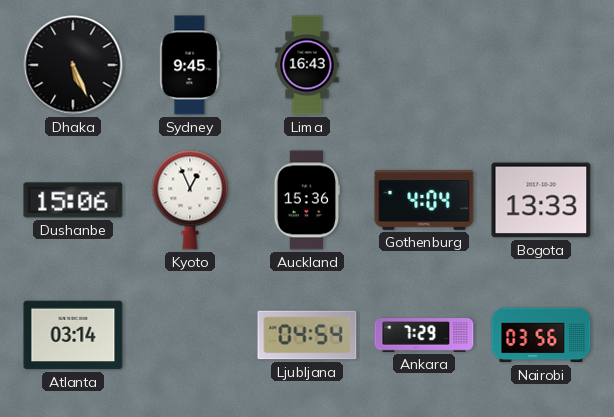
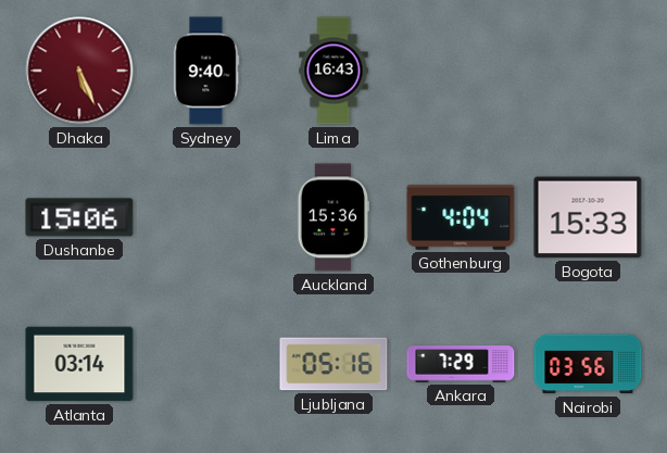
Dhaka dial: black -> burgundy
Sydney: 9:45 -> 9:40
Kyoto: 12:56 -> none
Bogota: 13:33 -> 15:33
Ljubljana: 04:54 -> 05:16
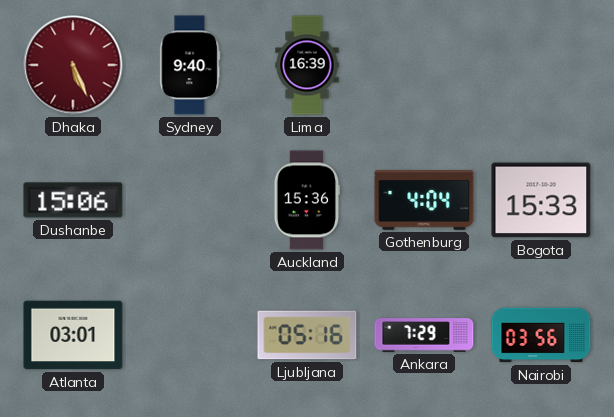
Lima: 16:43 -> 16:39
Atlanta: 03:14 -> 03:01
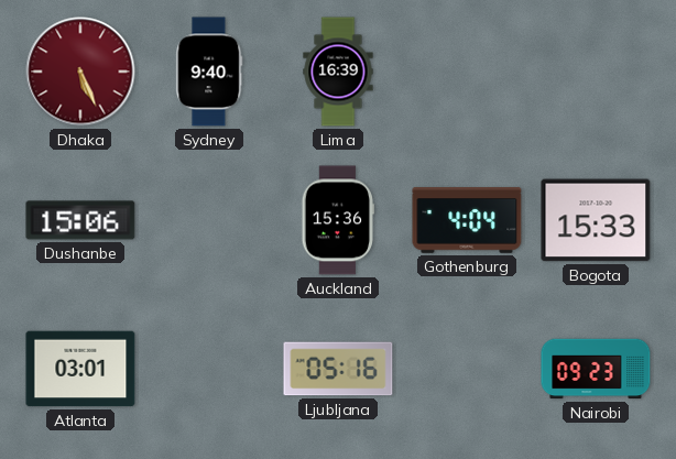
Ankara: 7:29 -> none
Nairobi: 03:56 -> 09:23
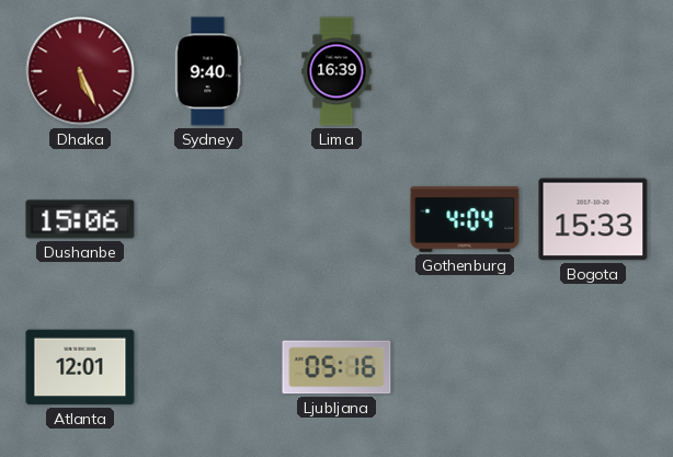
Auckland: 15:36 -> none
Atlanta: 03:01 -> 12:01
Nairobi: 09:23 -> none
